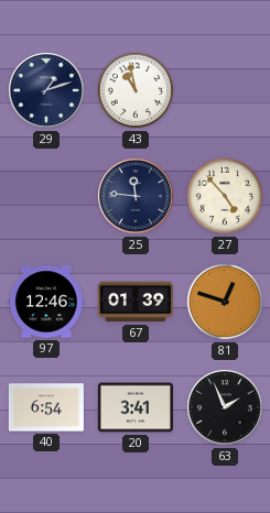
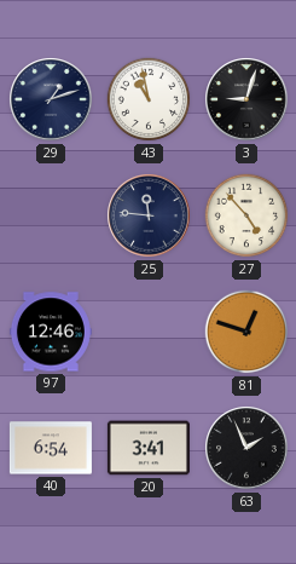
3: none -> 9:03
67: 01:39 -> none
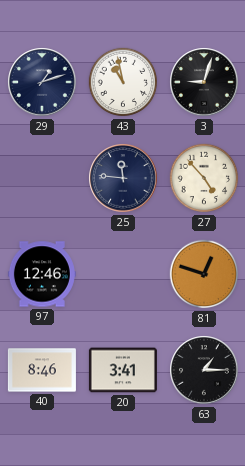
40: 6:54 -> 8:46
63: 1:56 -> 1:15
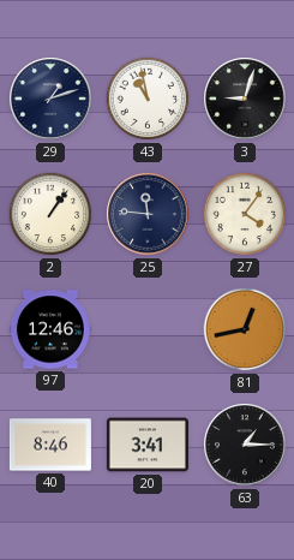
2: none -> 1:06
27: 4:53 -> 4:06
81: 12:48 -> 12:43
